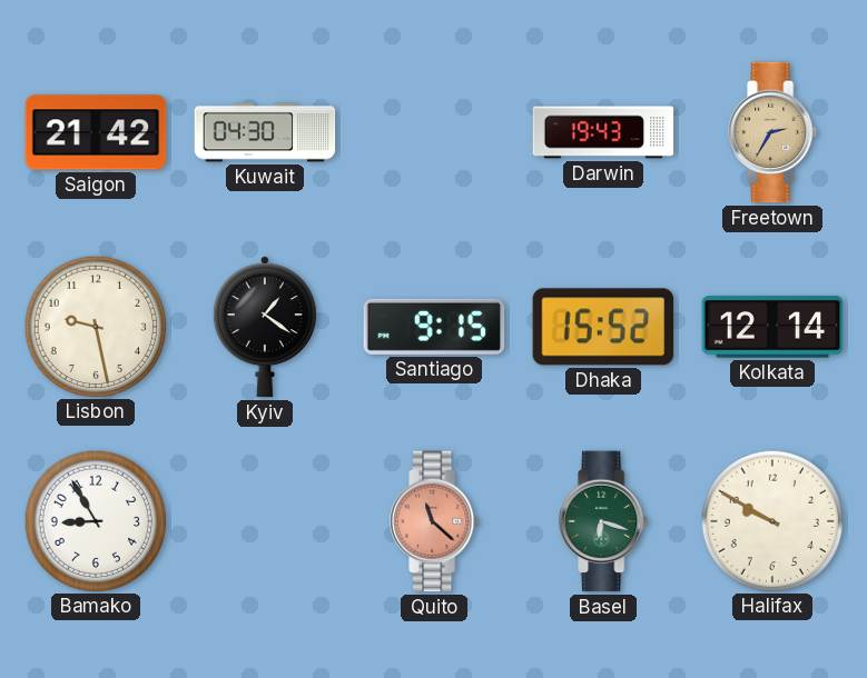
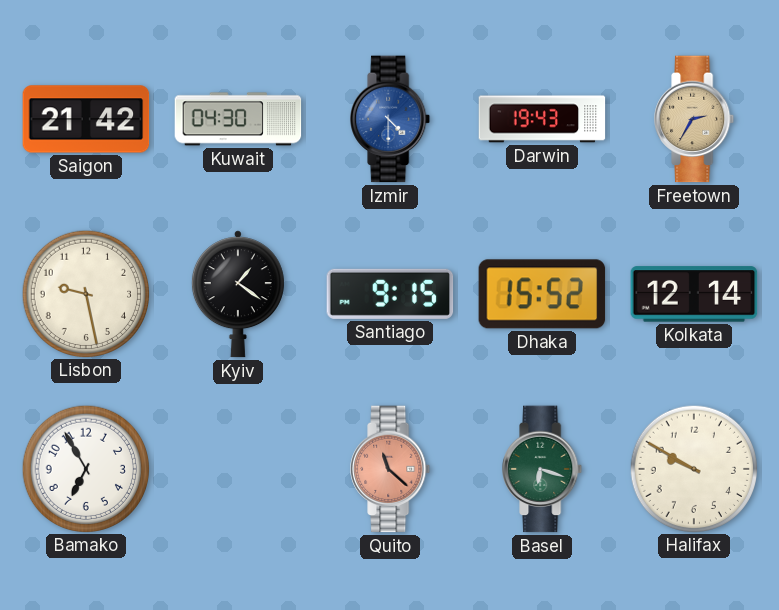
Izmir: none -> 4:30
Bamako: 8:55 -> 6:55
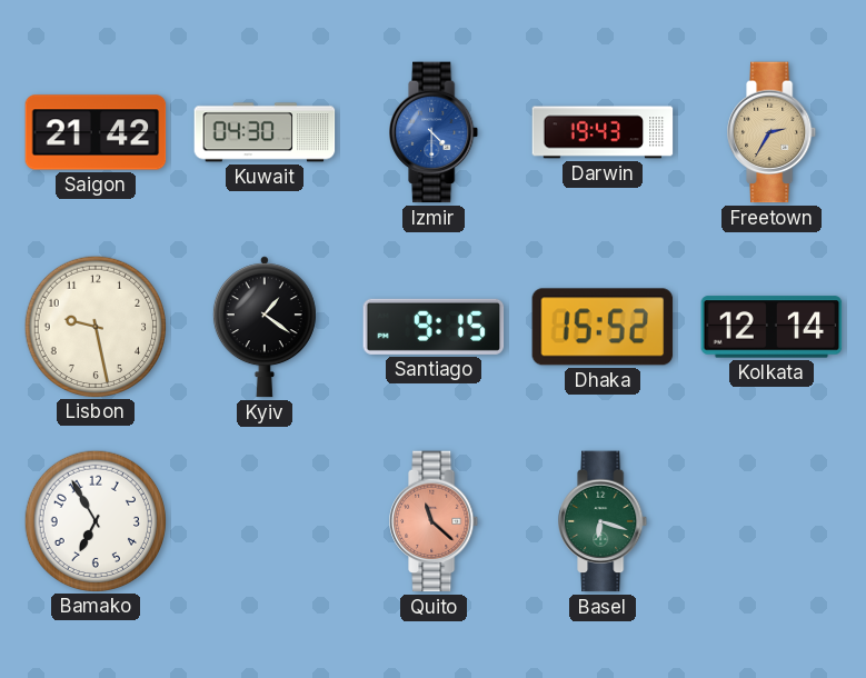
Halifax: 9:50 -> none
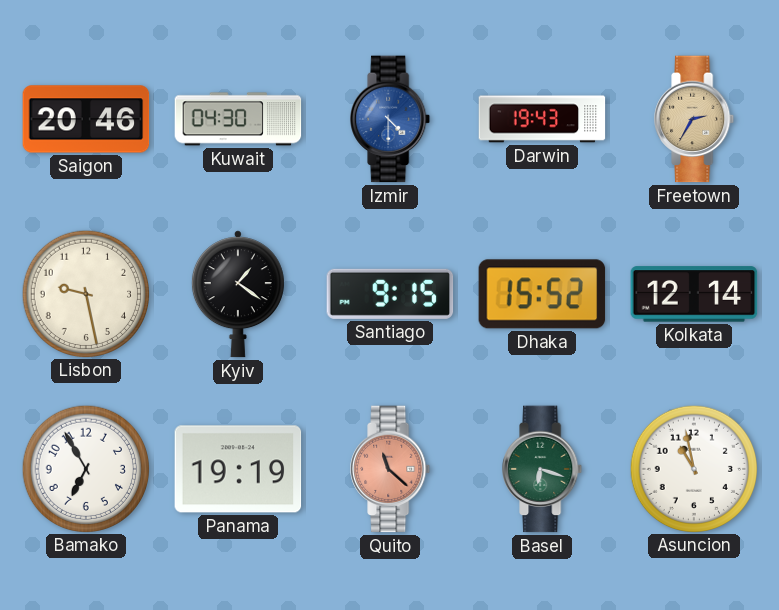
Saigon: 21:42 -> 20:46
Panama: none -> 19:19
Asuncion: none -> 10:58
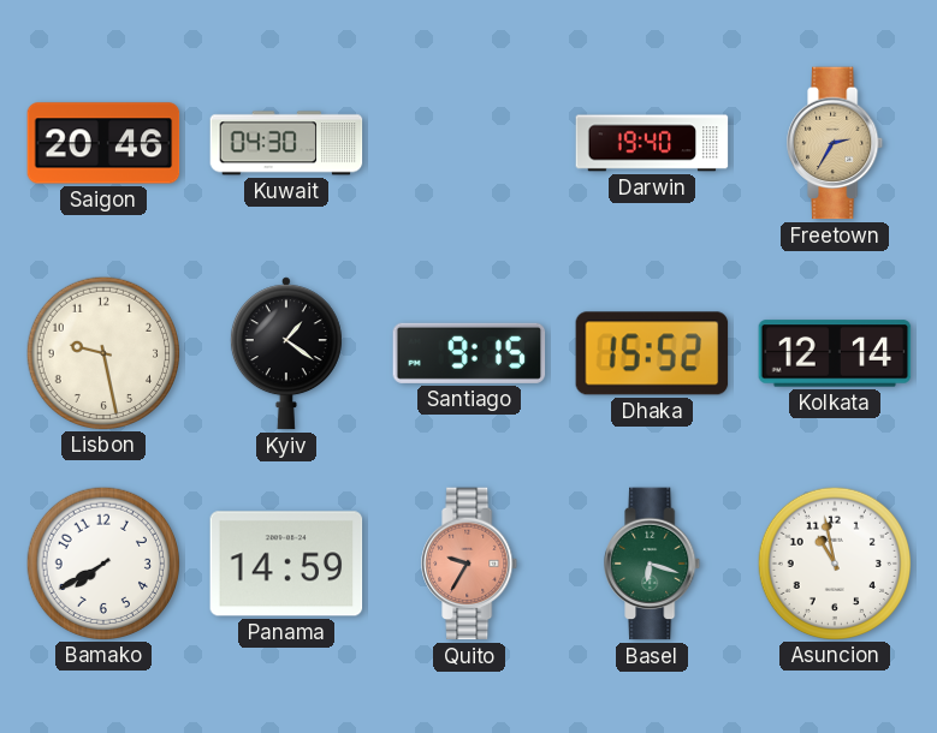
Izmir: 4:30 -> none
Darwin: 19:43 -> 19:40
Bamako: 6:55 -> 7:40
Panama: 19:19 -> 14:59
Quito: 11:22 -> 9:35
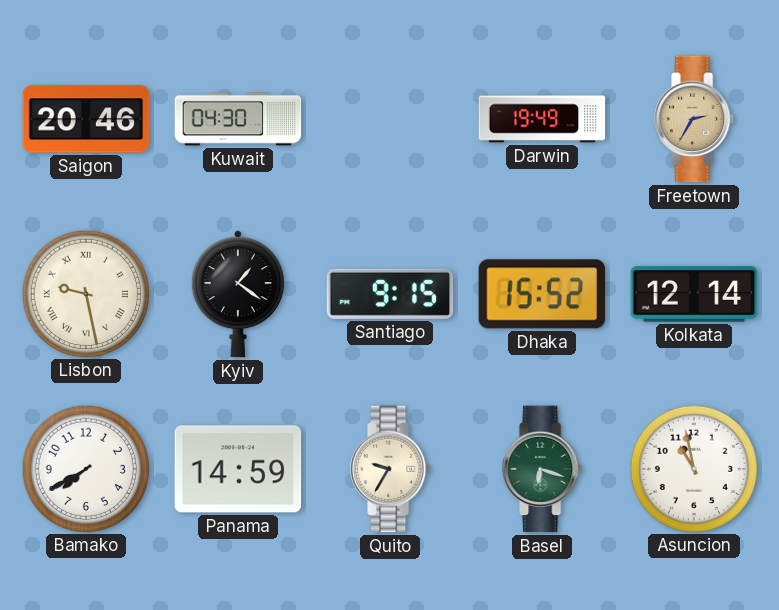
Darwin: 19:40 -> 19:49
Lisbon numerals: Arabic -> Roman
Quito dial: salmon -> cream
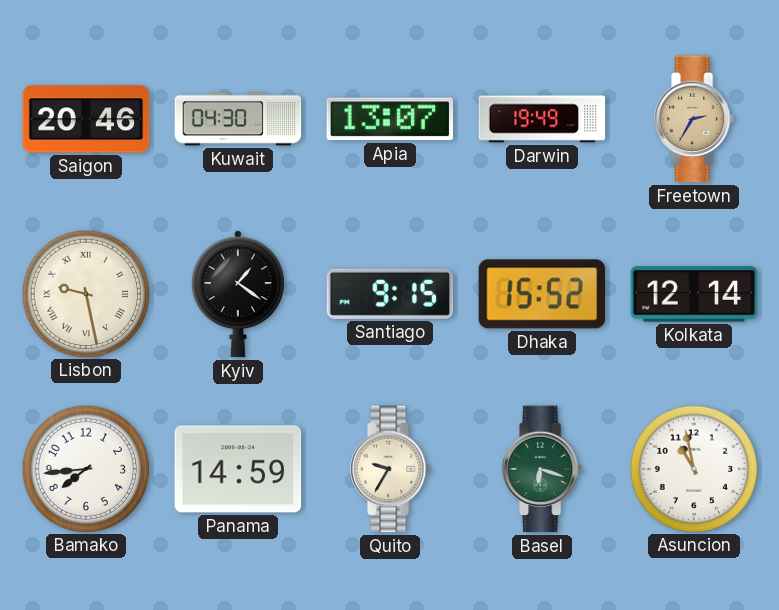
Apia: none -> 13:07
Bamako: 7:40 -> 7:44
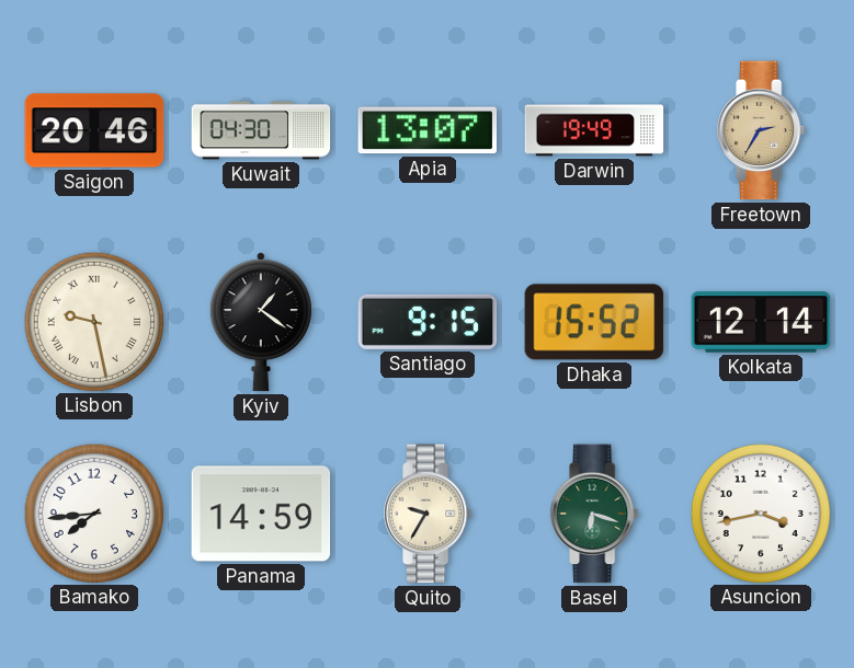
Asuncion: 10:58 -> 3:43
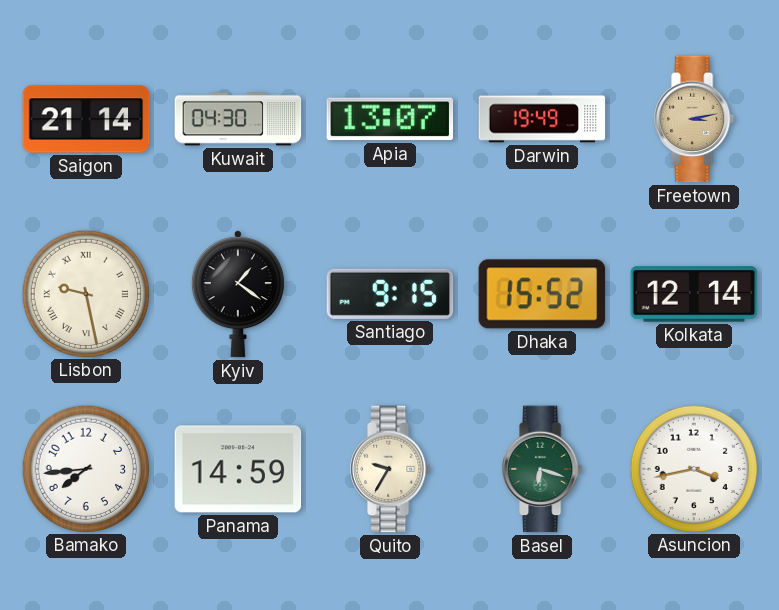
Saigon: 20:46 -> 21:14
Freetown: 2:35 -> 3:13
